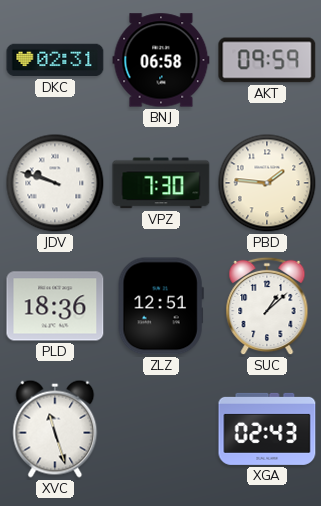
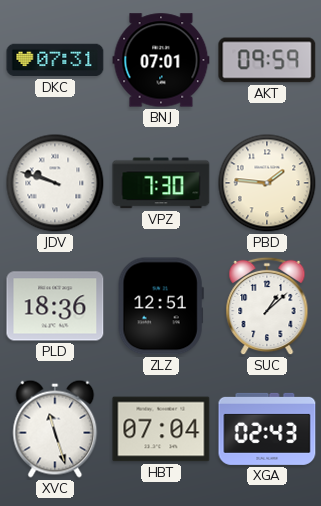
DKC: 02:31 -> 07:31
BNJ: 06:58 -> 07:01
HBT: none -> 07:04
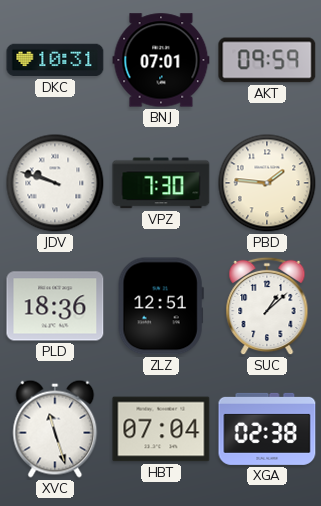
DKC: 07:31 -> 10:31
XGA: 02:43 -> 02:38
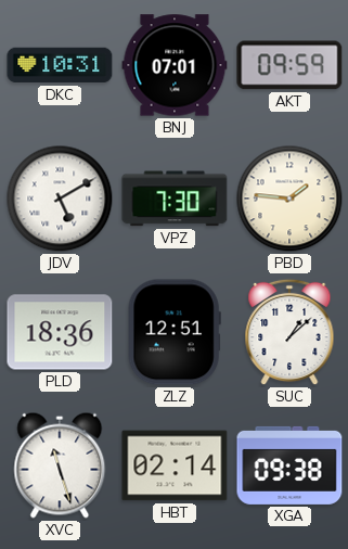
JDV: 9:48 -> 5:10
HBT: 07:04 -> 02:14
XGA: 02:38 -> 09:38
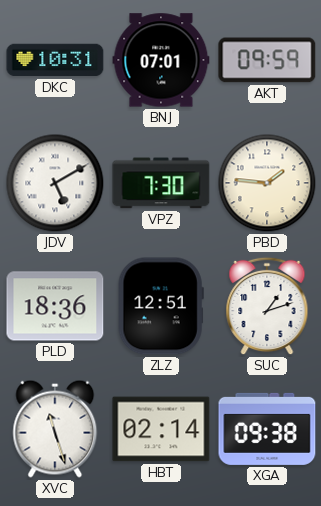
SUC: 1:08 -> 1:12
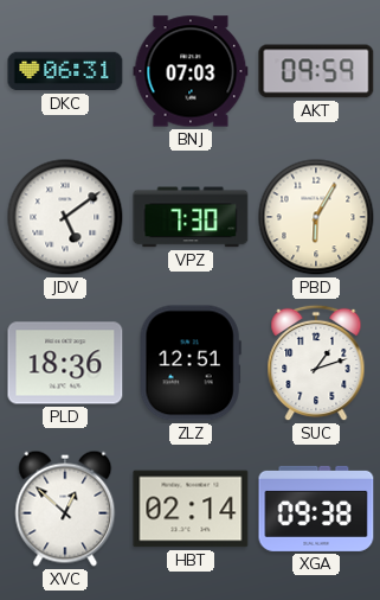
DKC: 10:31 -> 06:31
BNJ: 07:01 -> 07:03
JDV: 5:10 -> 5:09
PBD: 1:46 -> 6:05
XVC: 11:27 -> 12:52
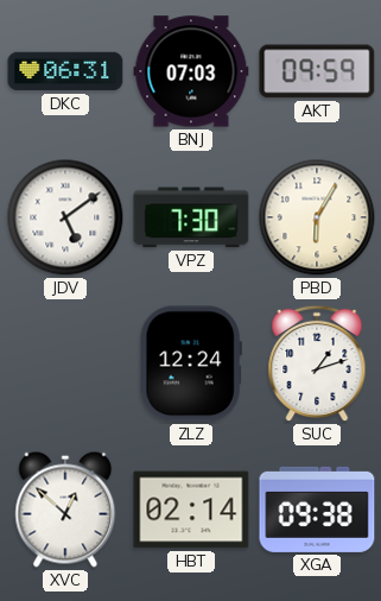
PLD: 18:36 -> none
ZLZ: 12:51 -> 12:24
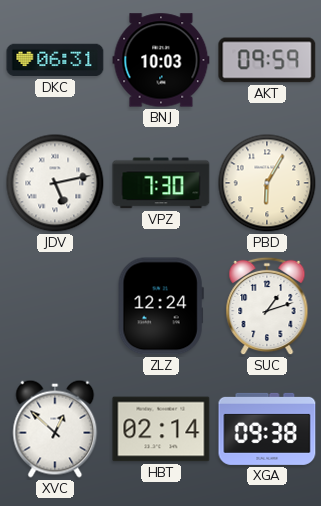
BNJ: 07:03 -> 10:03
JDV: 5:09 -> 5:13
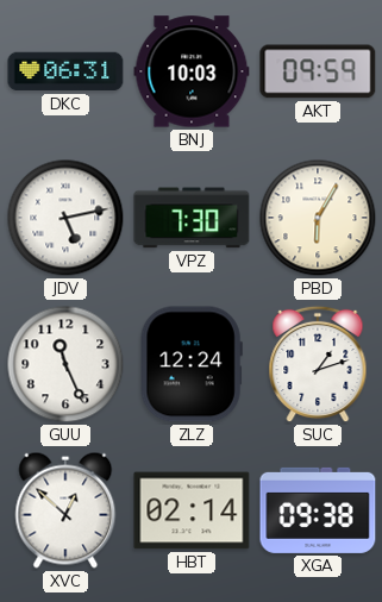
GUU: none -> 11:26
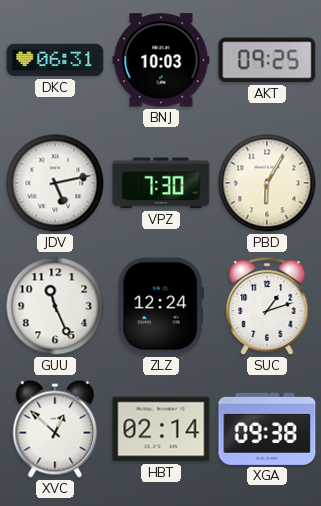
AKT: 09:59 -> 09:25
